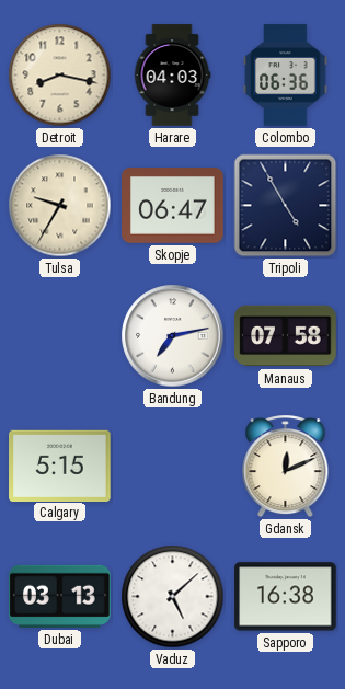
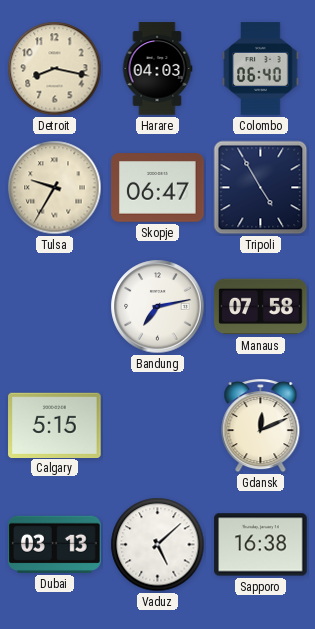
Colombo: 06:36 -> 06:40
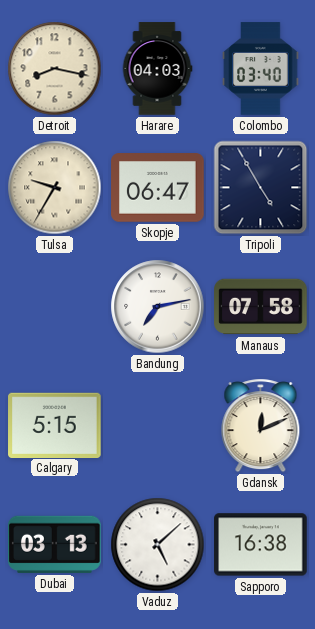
Colombo: 06:40 -> 03:40
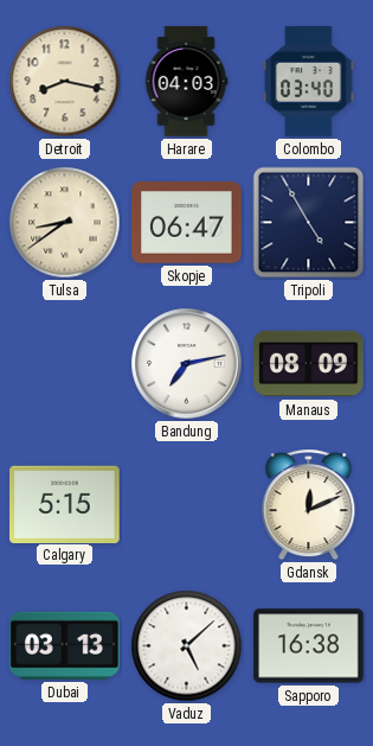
Tulsa: 9:35 -> 8:39
Manaus: 07:58 -> 08:09
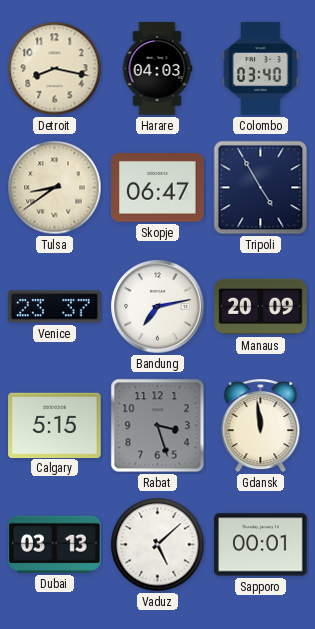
Venice: none -> 23:37
Manaus: 08:09 -> 20:09
Rabat: none -> 3:27
Gdansk: 12:11 -> 11:59
Sapporo: 16:38 -> 00:01
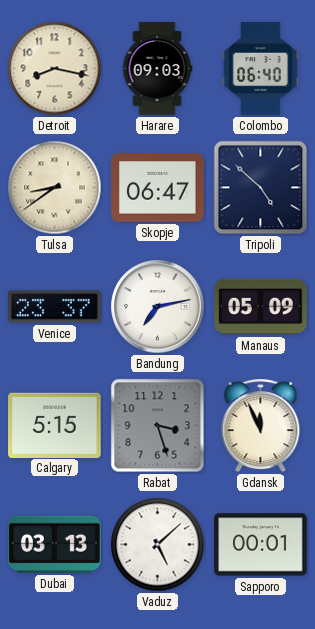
Harare: 04:03 -> 09:03
Colombo: 03:40 -> 06:40
Tripoli: 4:55 -> 4:52
Manaus: 20:09 -> 05:09
Gdansk: 11:59 -> 11:56
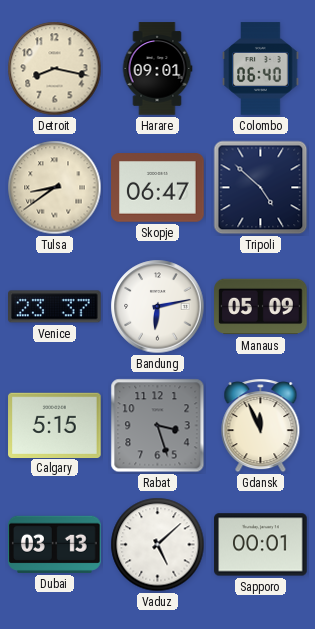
Harare: 09:03 -> 09:01
Bandung: 7:13 -> 6:13
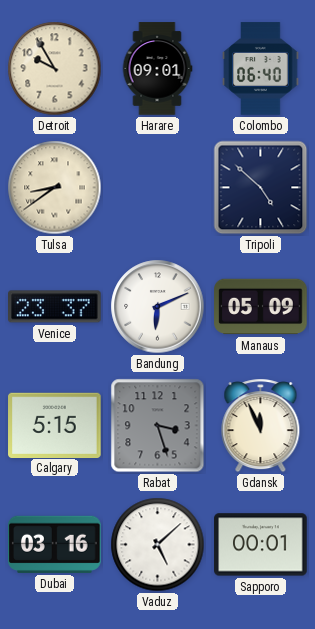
Detroit: 8:17 -> 9:55
Skopje: 06:47 -> none
Bandung: 6:13 -> 6:11
Dubai: 03:13 -> 03:16
